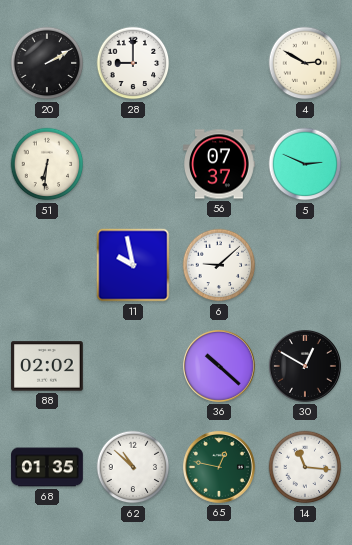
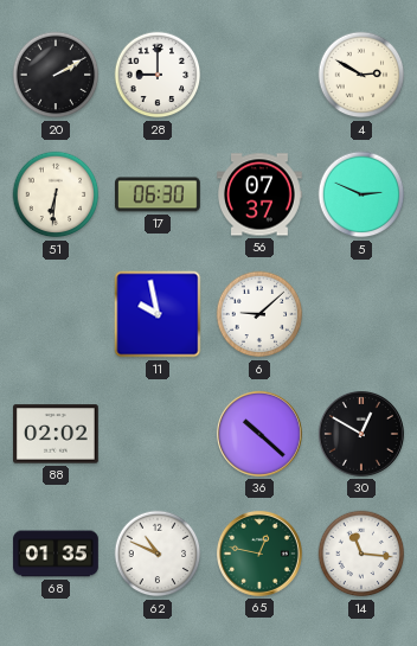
17: none -> 06:30
62: 10:52 -> 10:49
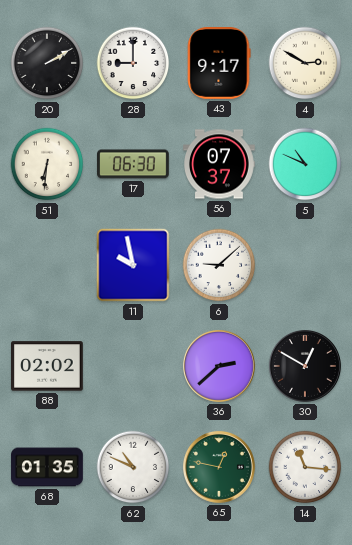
43: none -> 9:17
5: 2:49 -> 10:49
36: 10:22 -> 2:38
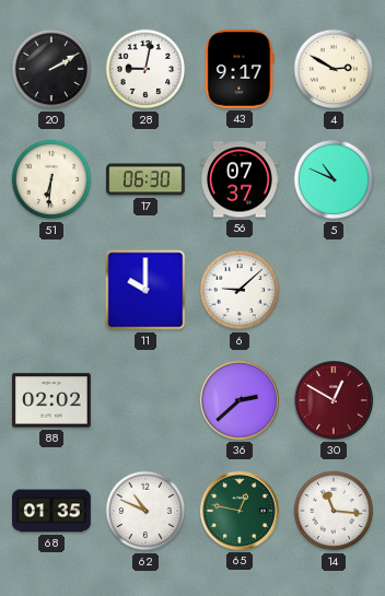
28: 9:00 -> 9:02
11: 9:58 -> 10:00
30 dial: black -> burgundy
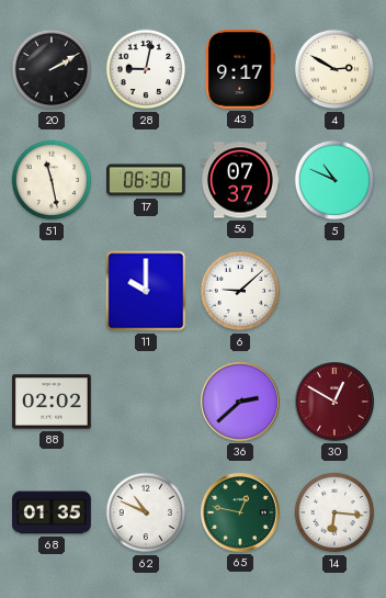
51: 6:31 -> 11:28
14: 11:16 -> 6:16
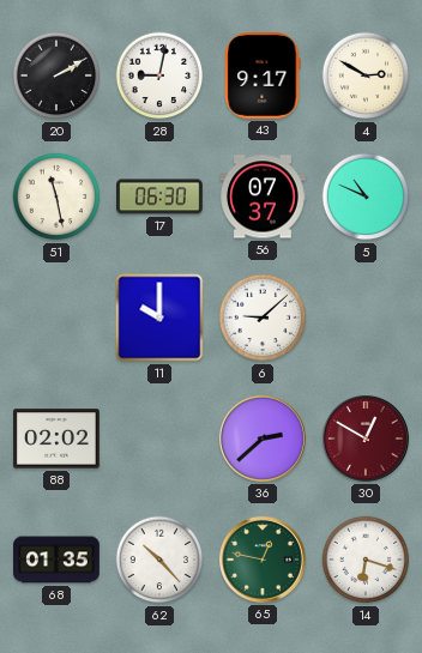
62: 10:49 -> 10:23
14: 6:16 -> 6:18
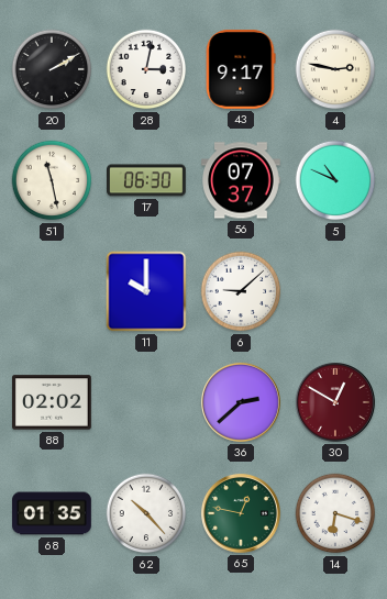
28: 9:02 -> 3:02
4: 2:50 -> 2:47
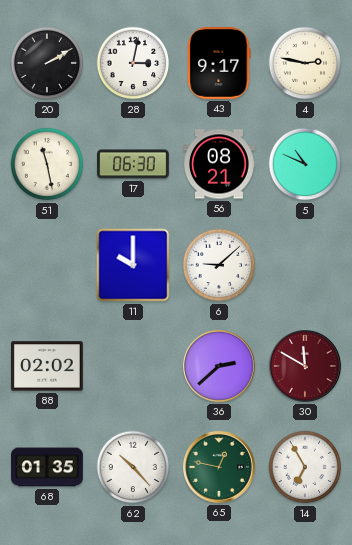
56: 07:37 -> 08:21
30: 12:50 -> 11:50
14: 6:18 -> 6:55
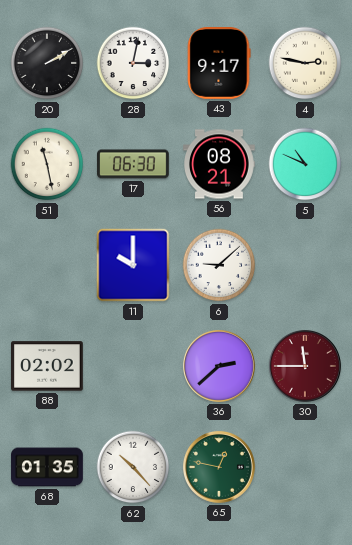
30: 11:50 -> 11:45
14: 6:55 -> none
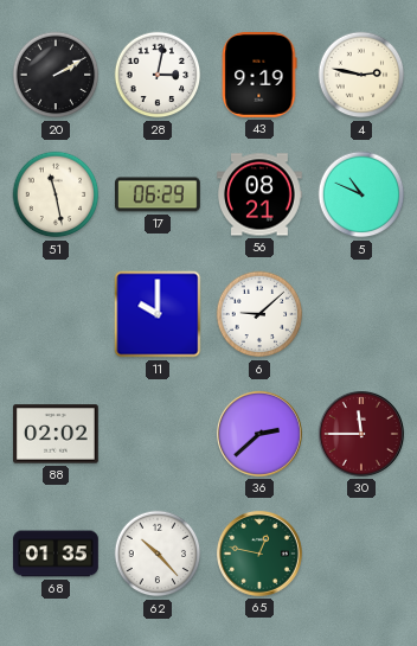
43: 9:17 -> 9:19
17: 06:30 -> 06:29
